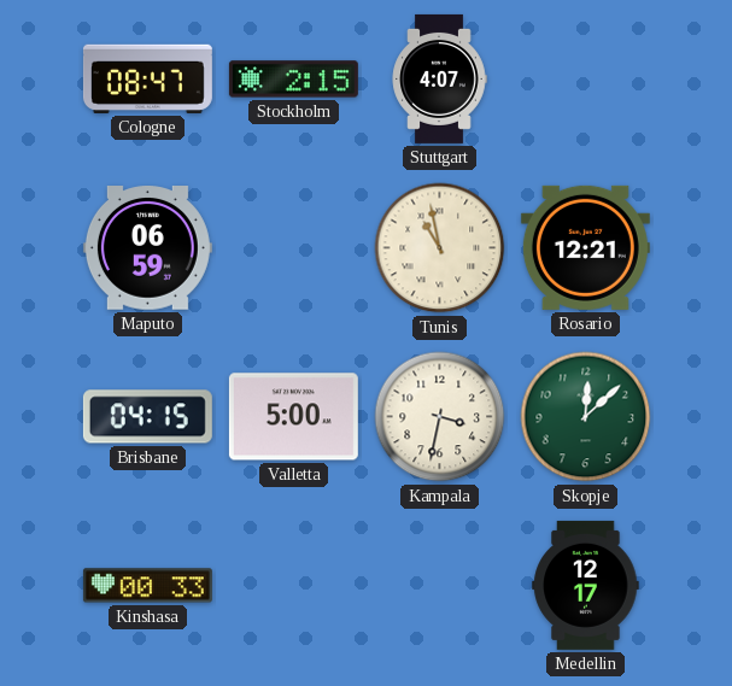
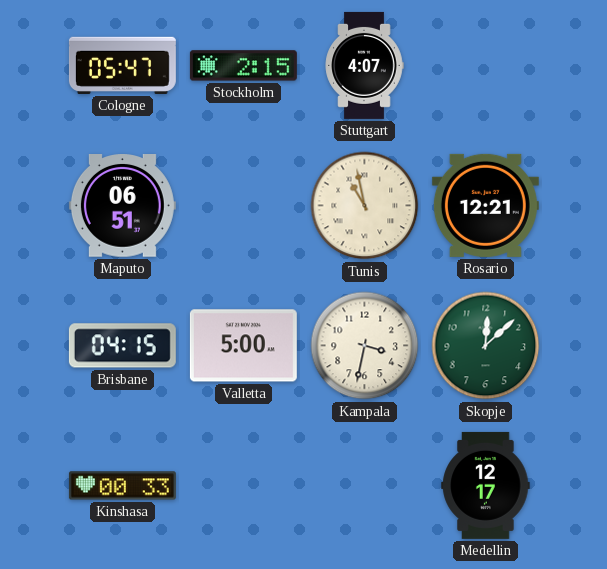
Cologne: 08:47 -> 05:47
Maputo: 06:59 -> 06:51
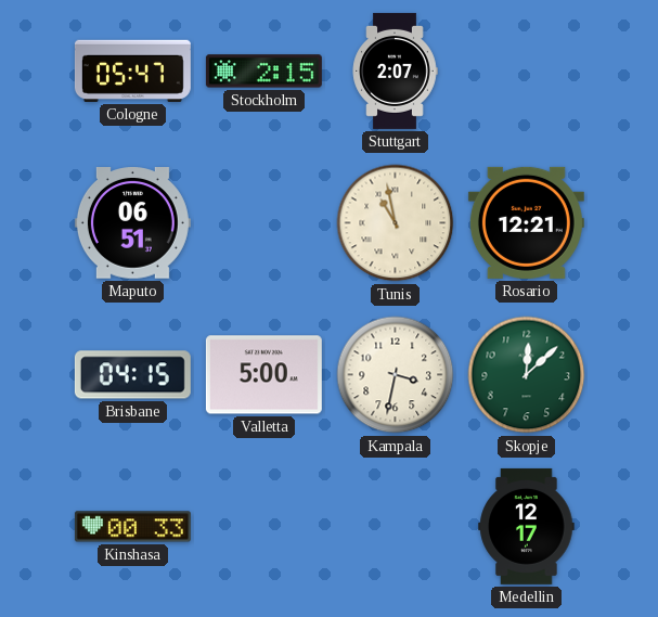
Stuttgart: 4:07 -> 2:07
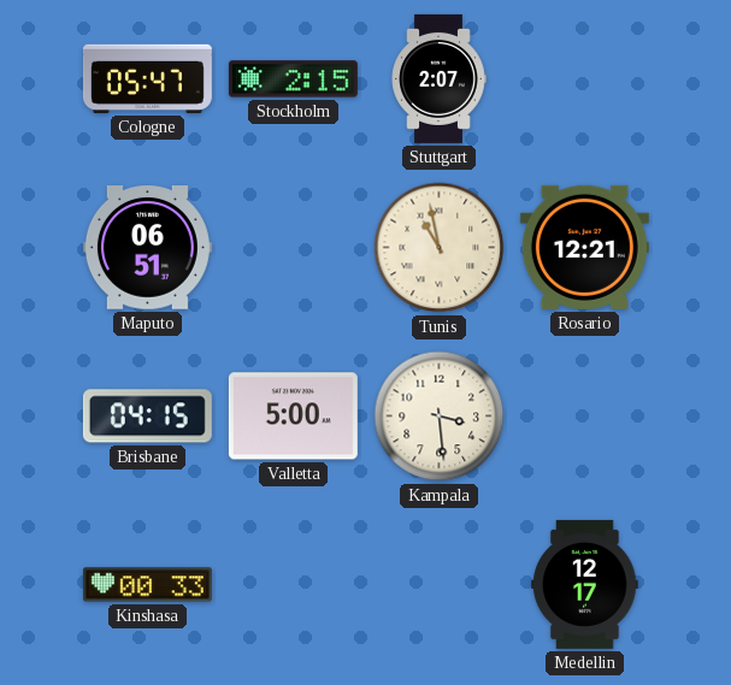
Kampala: 3:32 -> 3:29
Skopje: 12:08 -> none
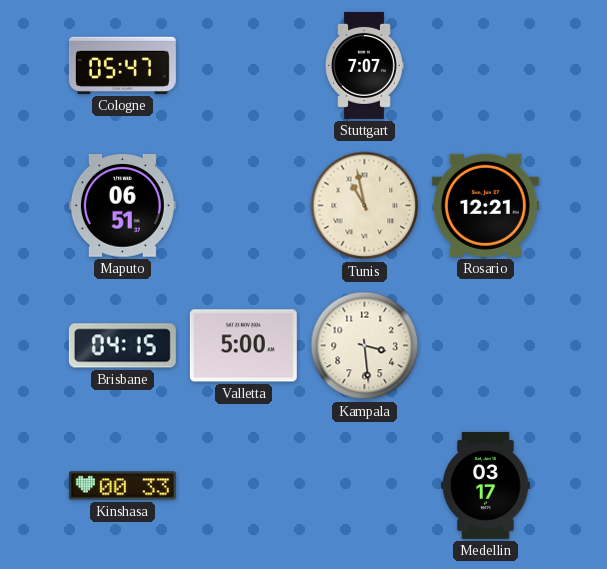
Stockholm: 2:15 -> none
Stuttgart: 2:07 -> 7:07
Medellin: 12:17 -> 03:17
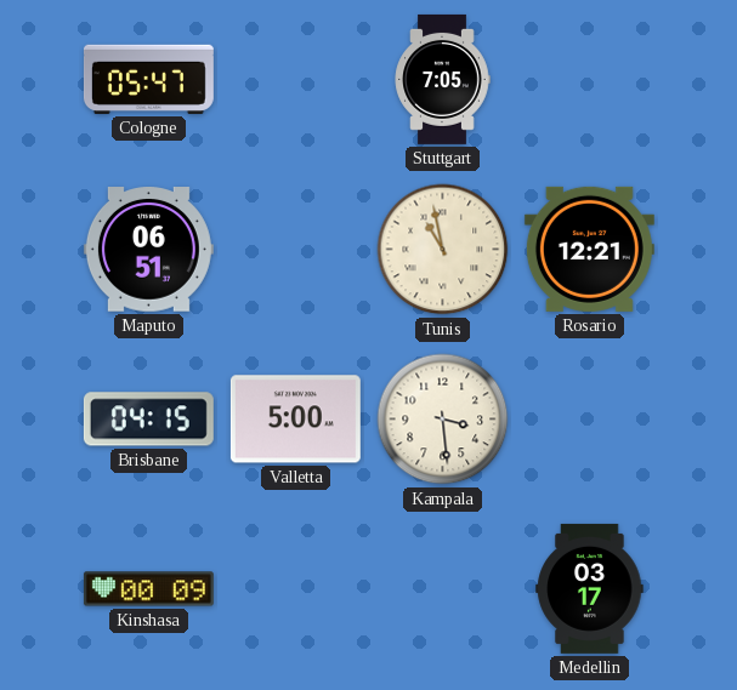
Stuttgart: 7:07 -> 7:05
Kinshasa: 00:33 -> 00:09
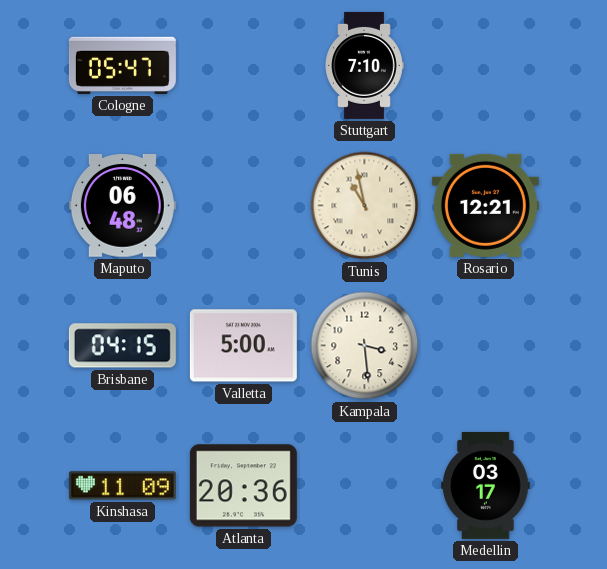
Stuttgart: 7:05 -> 7:10
Maputo: 06:51 -> 06:48
Kinshasa: 00:09 -> 11:09
Atlanta: none -> 20:36
